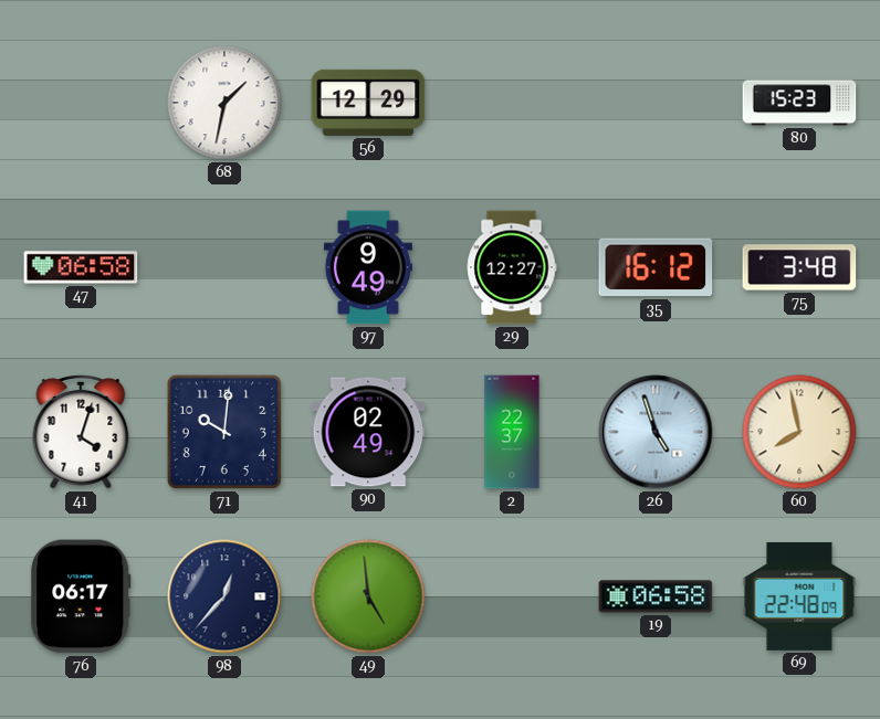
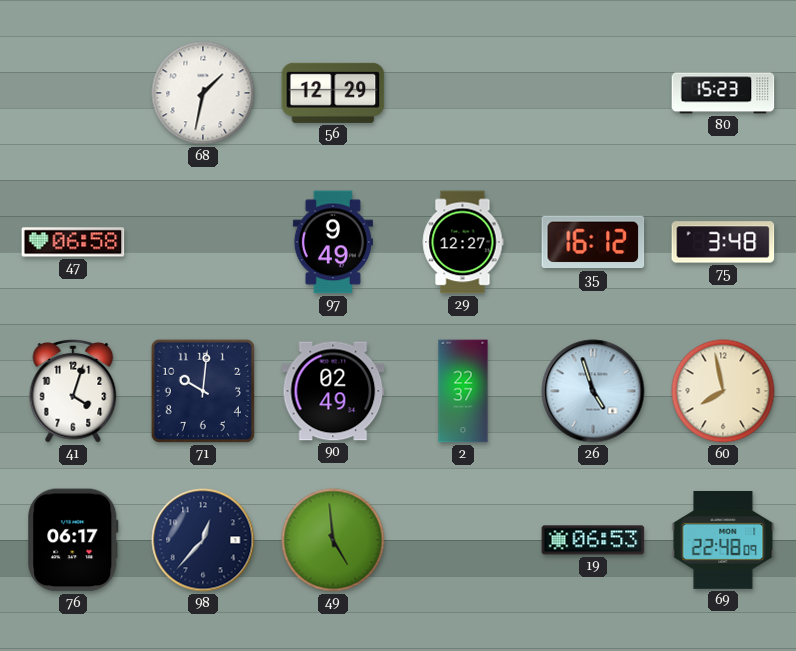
19: 06:58 -> 06:53
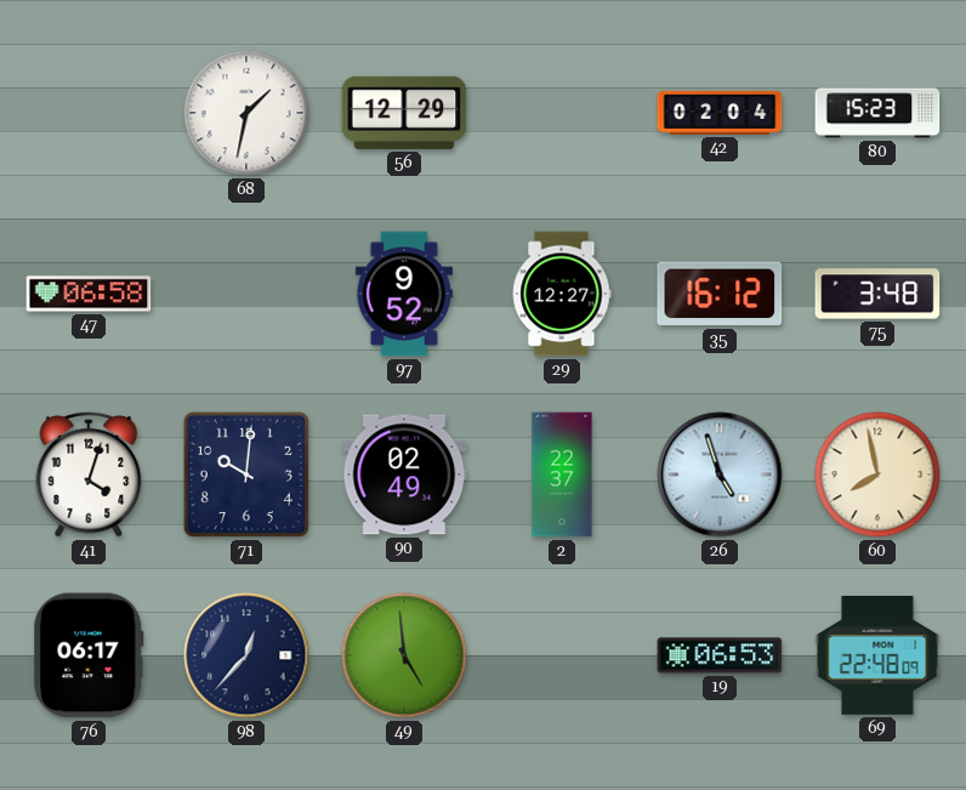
42: none -> 02:04
97: 9:49 -> 9:52
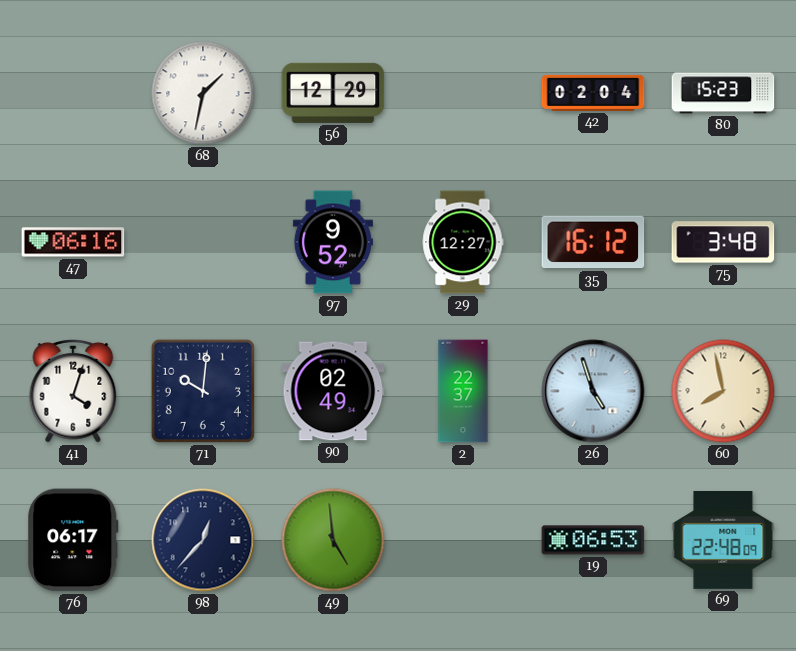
47: 06:58 -> 06:16
